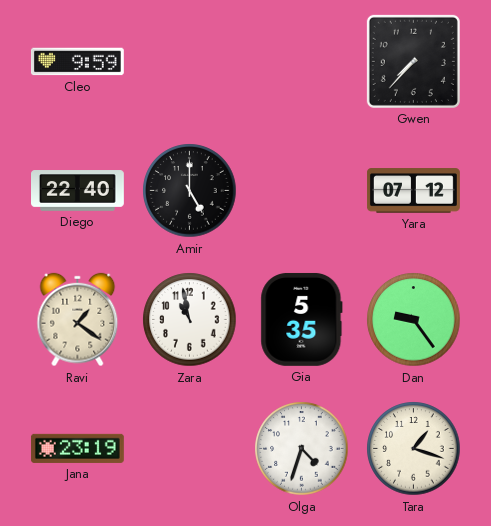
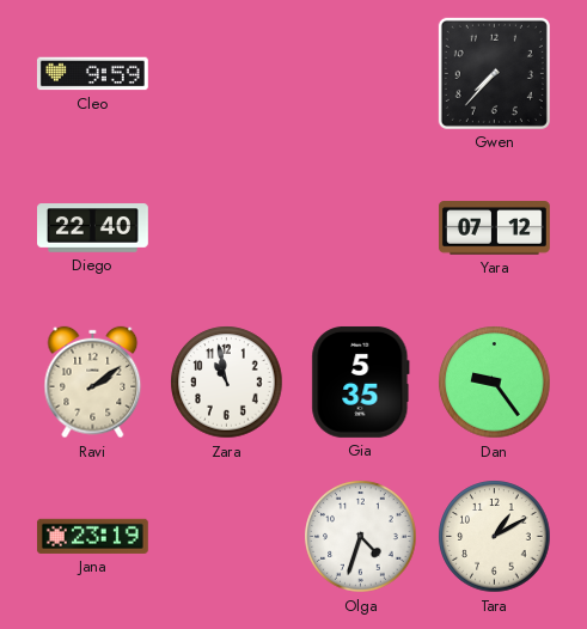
Amir: 5:00 -> none
Ravi: 1:21 -> 2:09
Tara: 1:18 -> 1:10
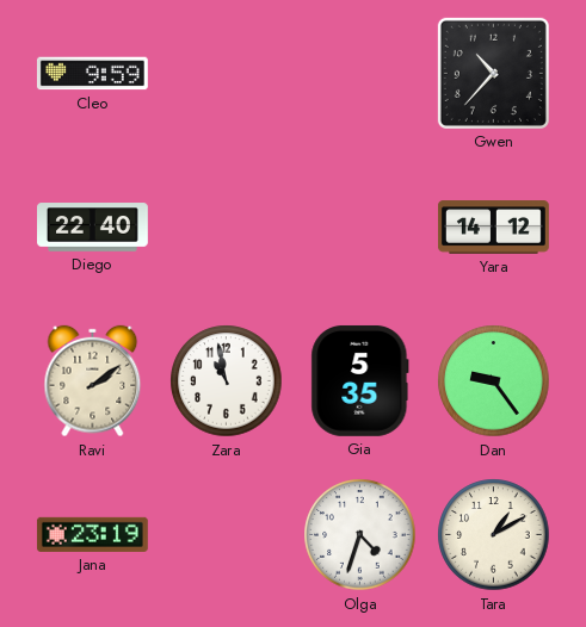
Gwen: 7:37 -> 10:37
Yara: 07:12 -> 14:12
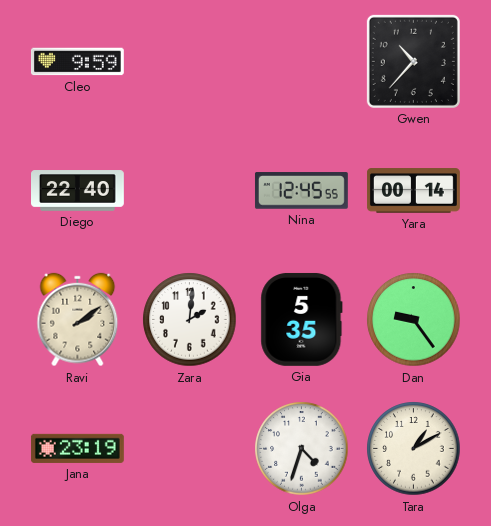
Nina: none -> 12:45
Yara: 14:12 -> 00:14
Zara: 10:58 -> 2:01
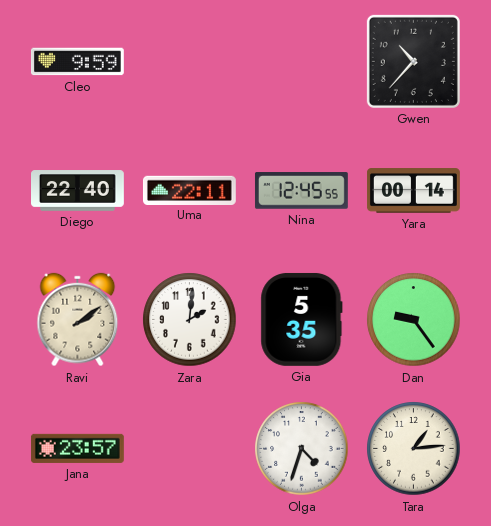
Uma: none -> 22:11
Jana: 23:19 -> 23:57
Tara: 1:10 -> 1:14
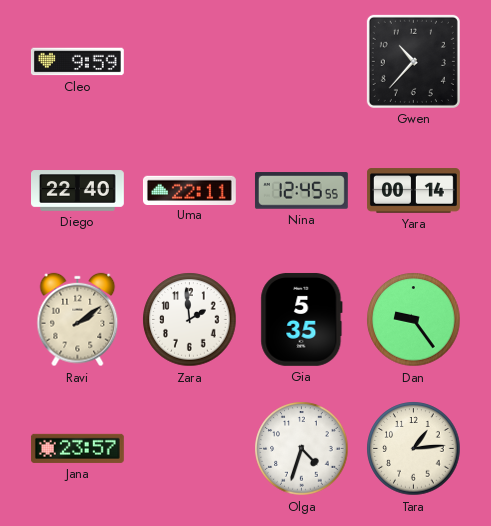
Zara: 2:01 -> 1:59
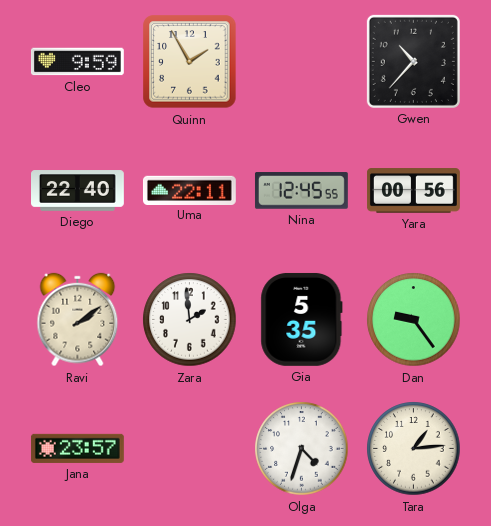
Quinn: none -> 1:55
Yara: 00:14 -> 00:56
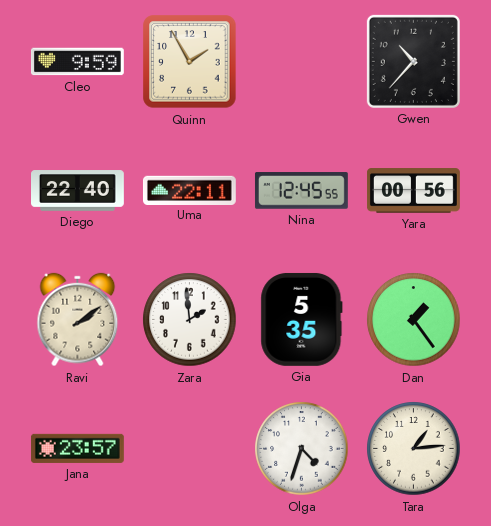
Dan: 9:24 -> 1:24
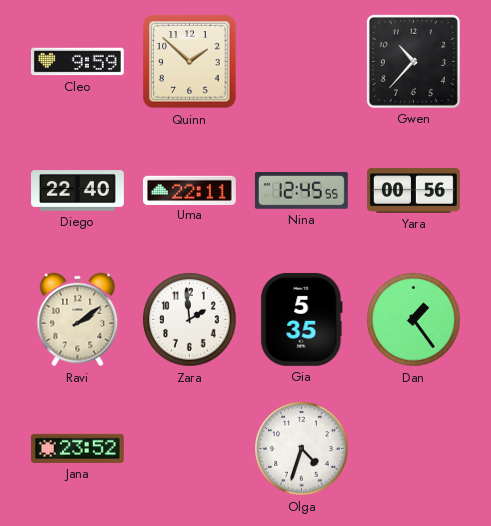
Quinn: 1:55 -> 1:52
Jana: 23:57 -> 23:52
Tara: 1:14 -> none
